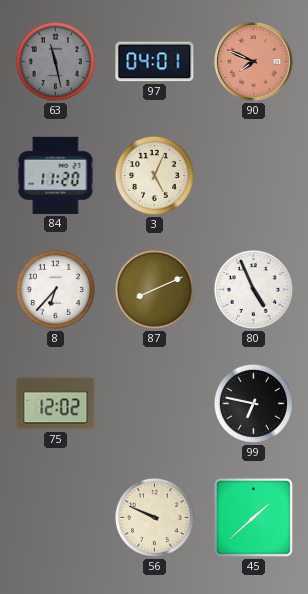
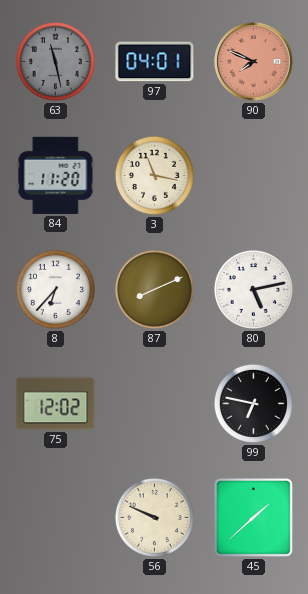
3: 5:04 -> 11:17
80: 4:56 -> 5:13
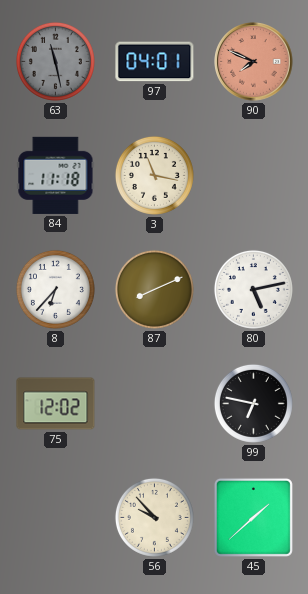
84: 11:20 -> 11:18
56: 9:49 -> 9:53
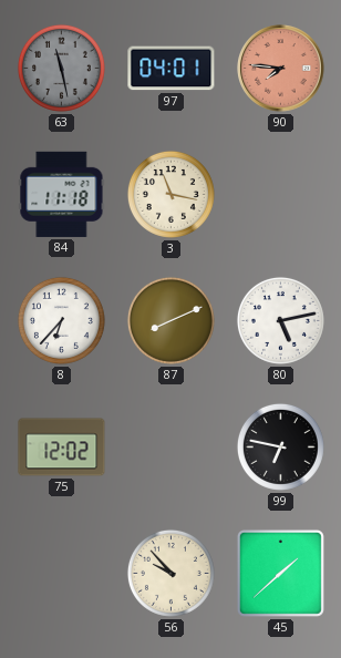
90: 7:49 -> 7:46
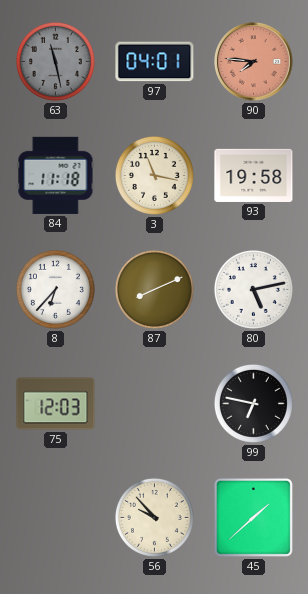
93: none -> 19:58
75: 12:02 -> 12:03
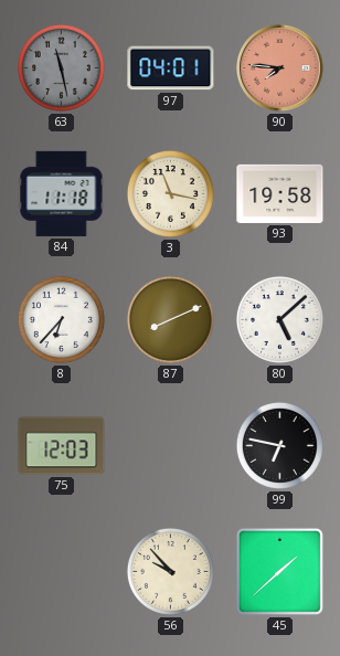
80: 5:13 -> 5:08
